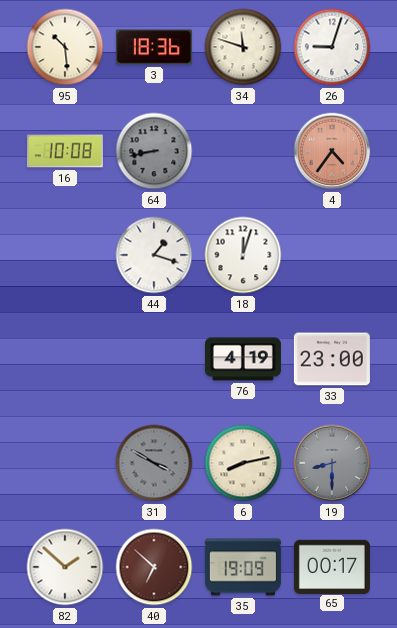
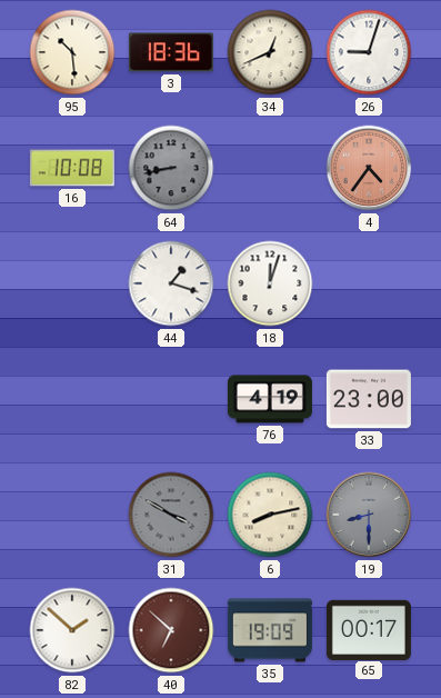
34: 11:48 -> 12:41
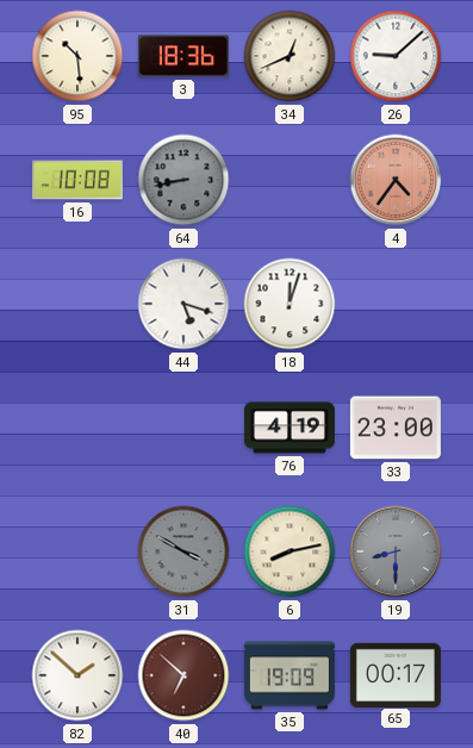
26: 9:03 -> 9:08
44: 1:18 -> 5:18
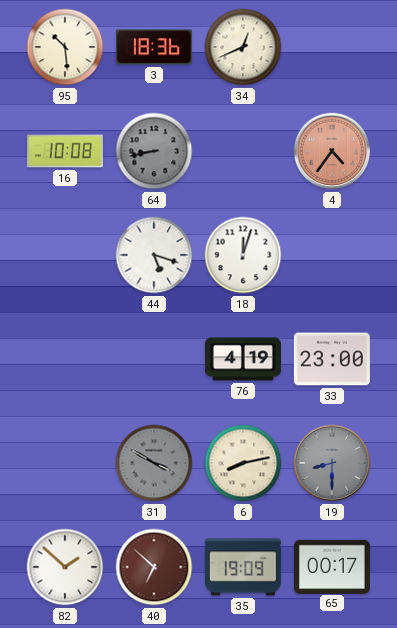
26: 9:08 -> none
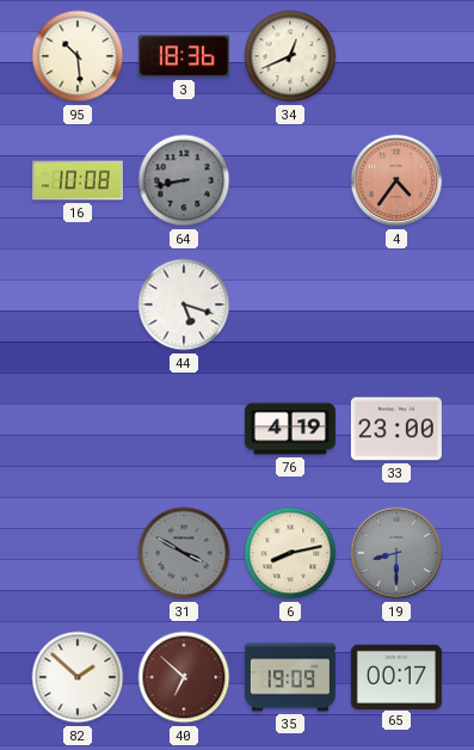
18: 12:03 -> none
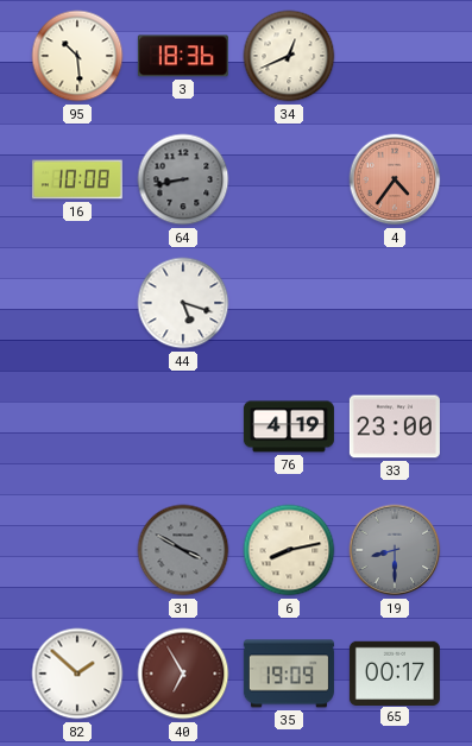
40: 6:52 -> 6:55
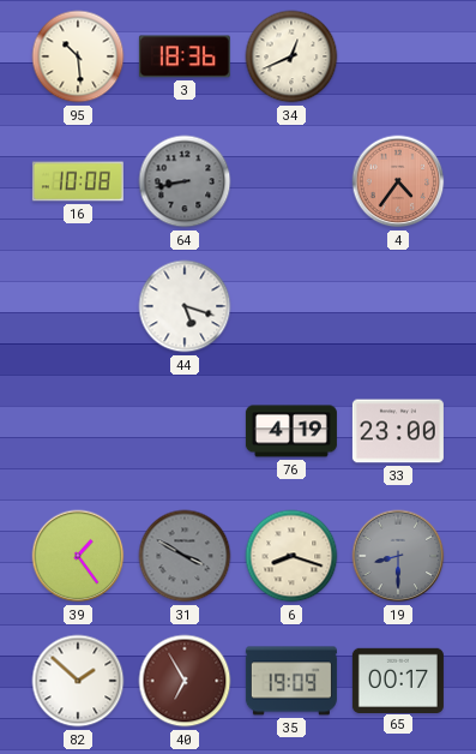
39: none -> 1:24
6: 8:13 -> 8:18
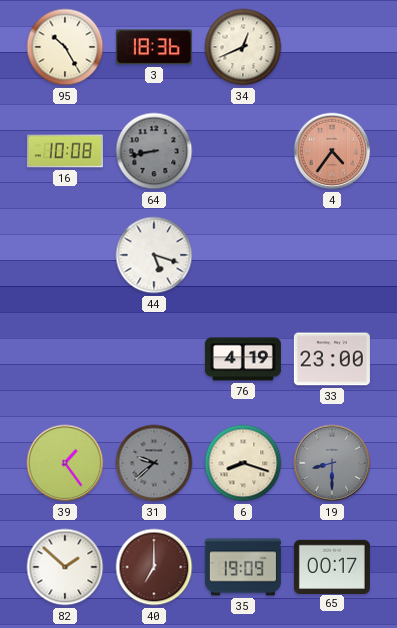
95: 10:29 -> 10:25
31: 3:50 -> 9:38
40: 6:55 -> 7:00
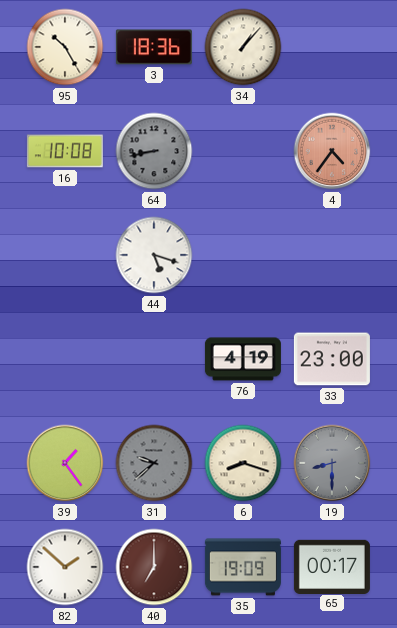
34: 12:41 -> 1:07
